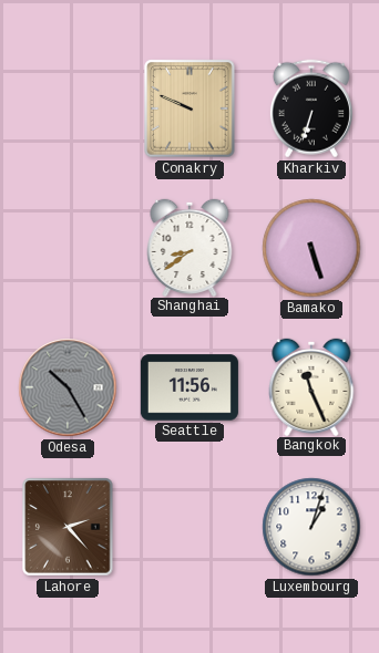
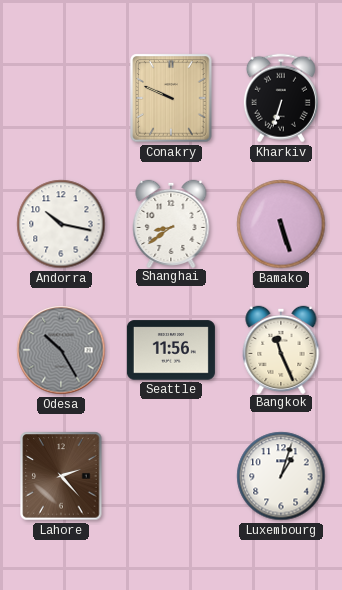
Andorra: none -> 10:17
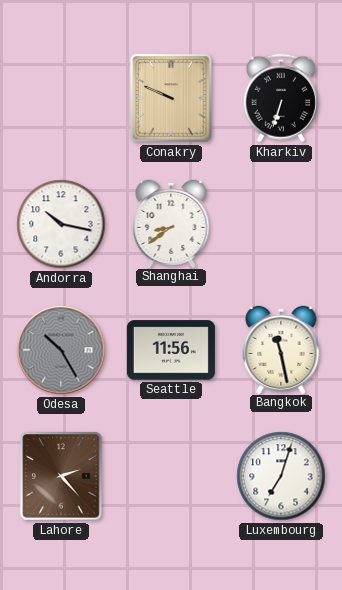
Bamako: 5:27 -> none
Bangkok: 11:26 -> 11:28
Luxembourg: 1:03 -> 7:03
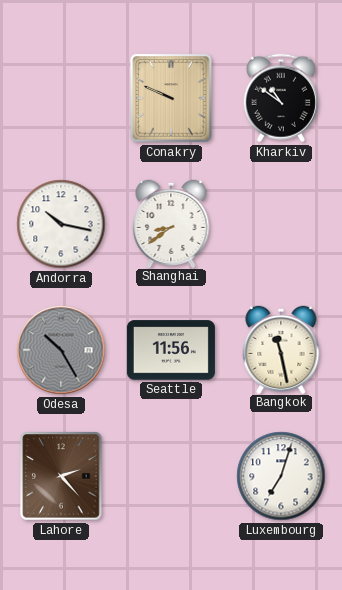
Kharkiv: 6:33 -> 10:51
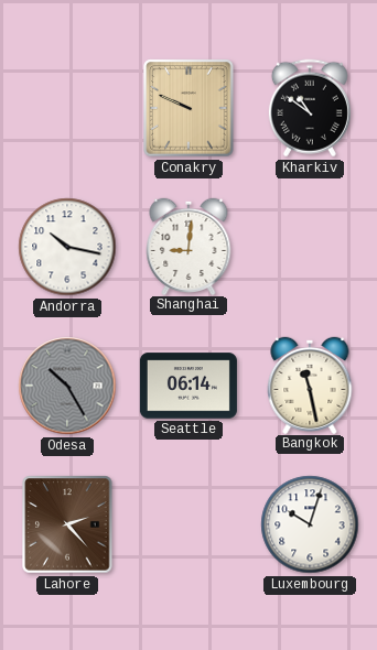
Shanghai: 8:39 -> 9:01
Seattle: 11:56 -> 06:14
Luxembourg: 7:03 -> 10:03
